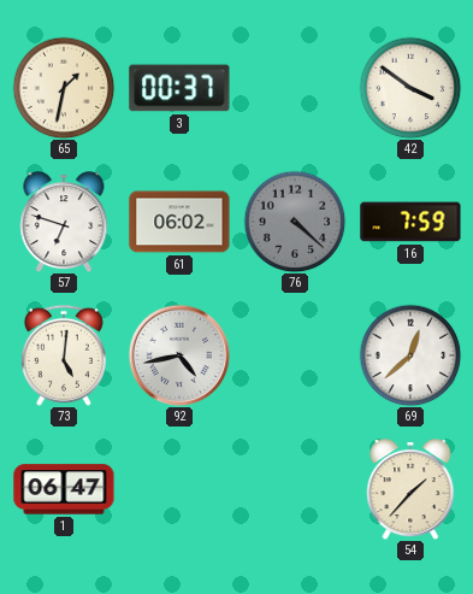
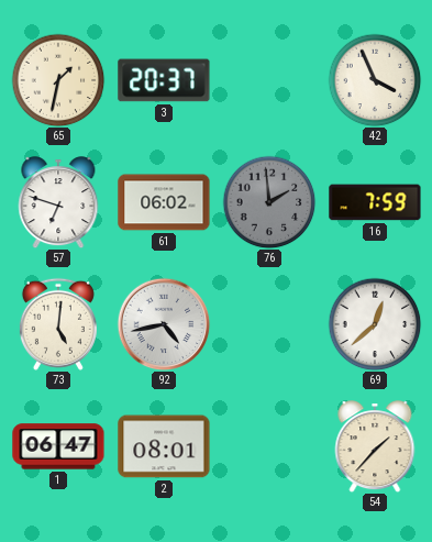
3: 00:37 -> 20:37
42: 3:51 -> 3:56
76: 4:22 -> 1:59
2: none -> 08:01
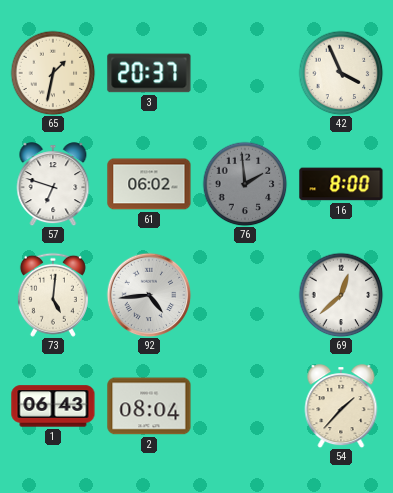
16: 7:59 -> 8:00
92: 4:43 -> 4:44
1: 06:47 -> 06:43
2: 08:01 -> 08:04
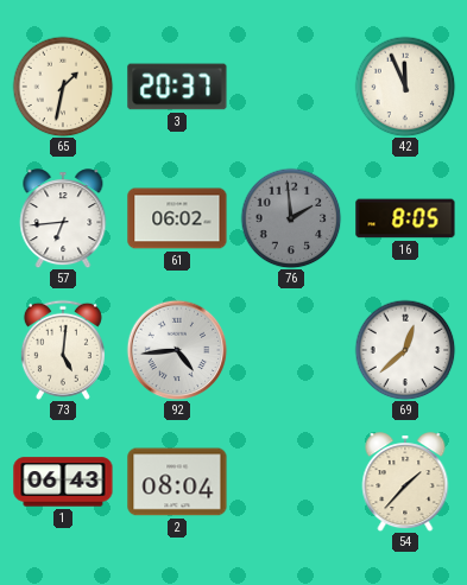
42: 3:56 -> 11:56
57: 6:48 -> 6:44
16: 8:00 -> 8:05
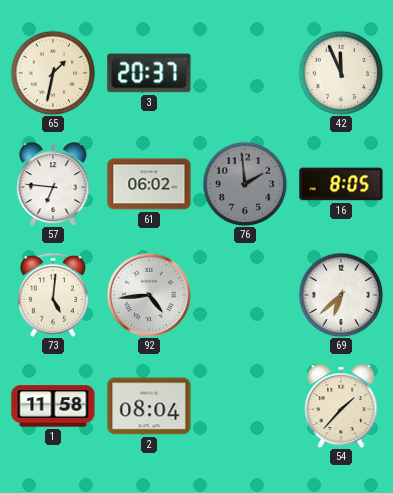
57: 6:44 -> 6:46
69: 12:38 -> 6:38
1: 06:43 -> 11:58
